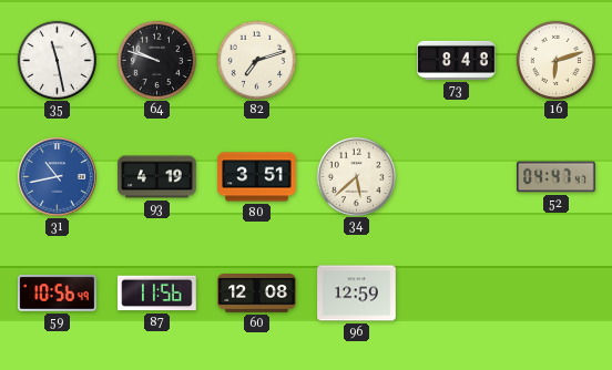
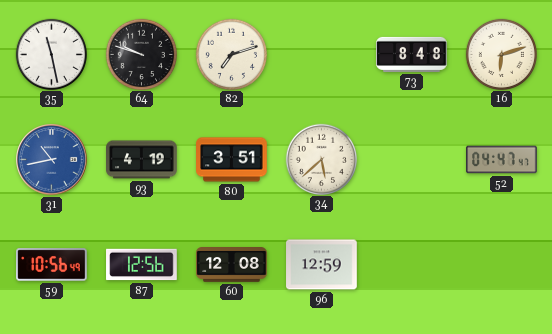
87: 11:56 -> 12:56
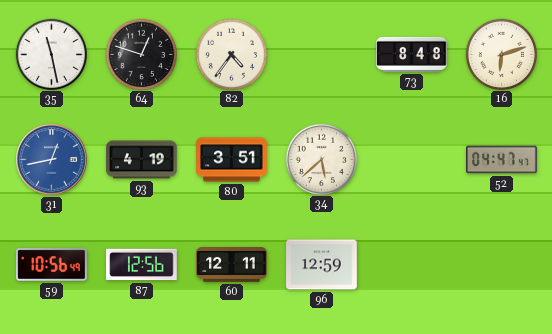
64: 9:48 -> 12:48
82: 7:12 -> 4:36
31: 10:43 -> 12:43
60: 12:08 -> 12:11
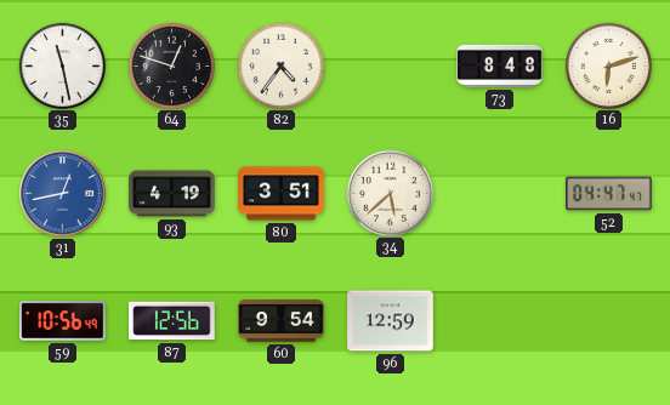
60: 12:11 -> 9:54
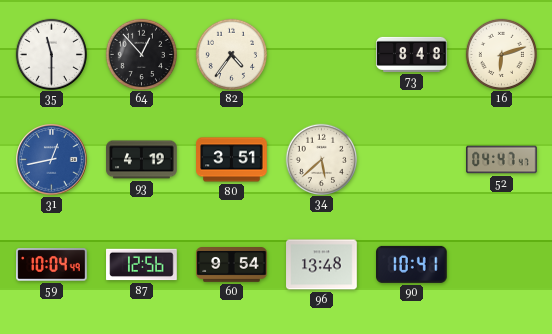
35: 11:28 -> 11:30
64: 12:48 -> 12:53
59: 10:56 -> 10:04
96: 12:59 -> 13:48
90: none -> 10:41
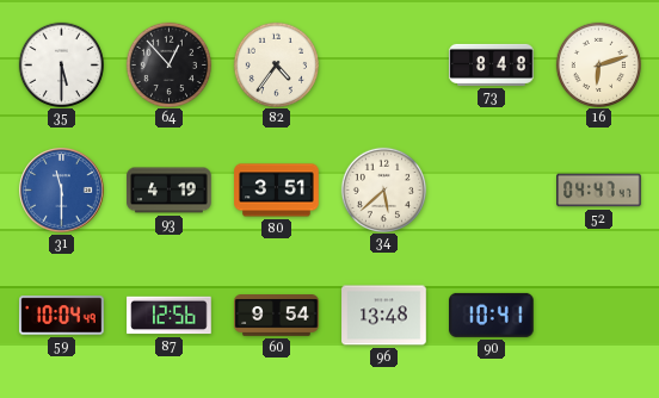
35: 11:30 -> 5:30
31: 12:43 -> 11:30
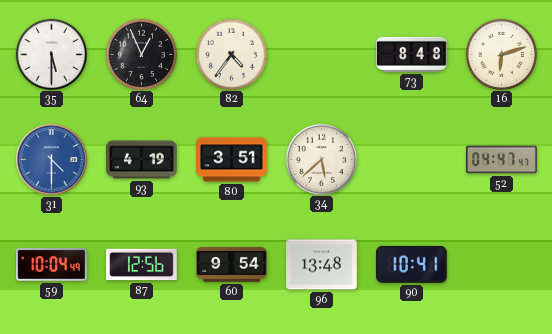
64: 12:53 -> 12:56
31: 11:30 -> 4:30
